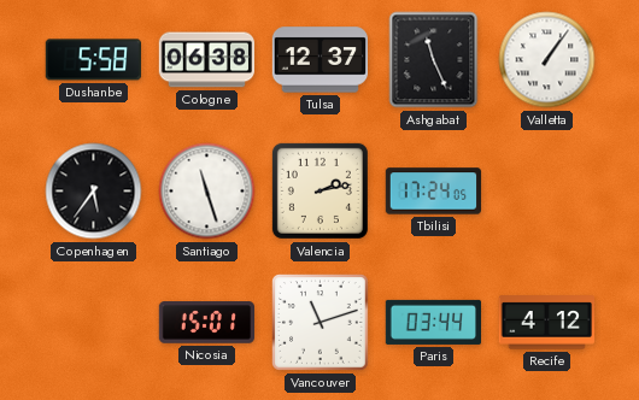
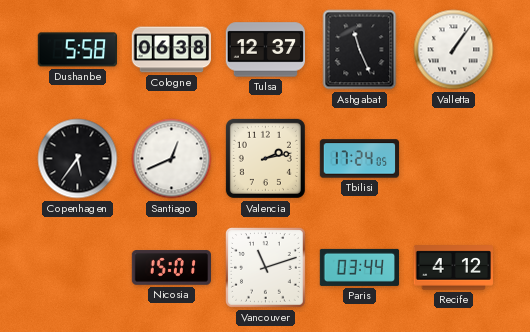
Santiago: 11:27 -> 12:41
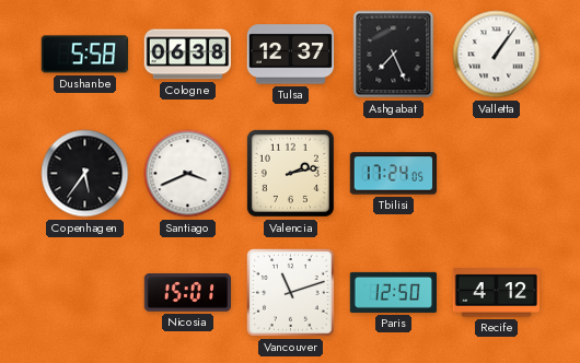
Ashgabat: 11:26 -> 7:26
Santiago: 12:41 -> 3:41
Paris: 03:44 -> 12:50
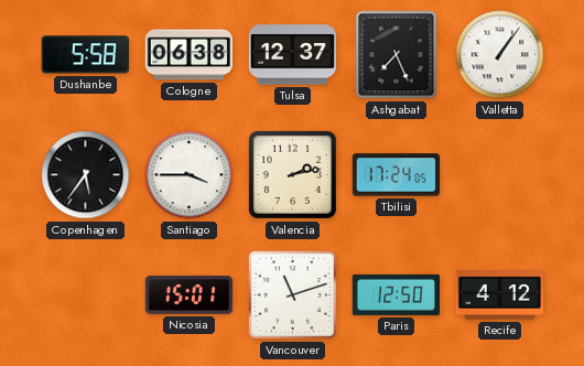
Santiago: 3:41 -> 3:45
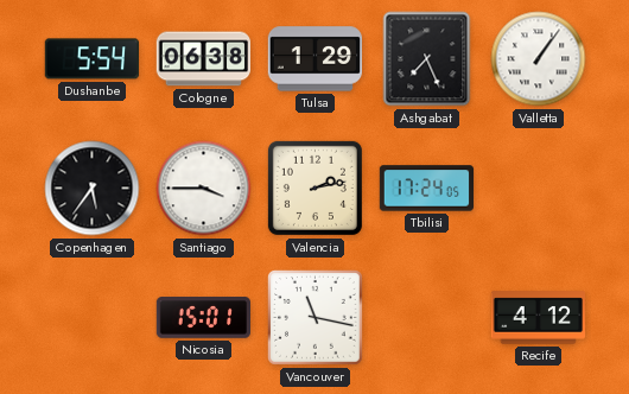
Dushanbe: 5:58 -> 5:54
Tulsa: 12:37 -> 1:29
Vancouver: 11:12 -> 11:17
Paris: 12:50 -> none
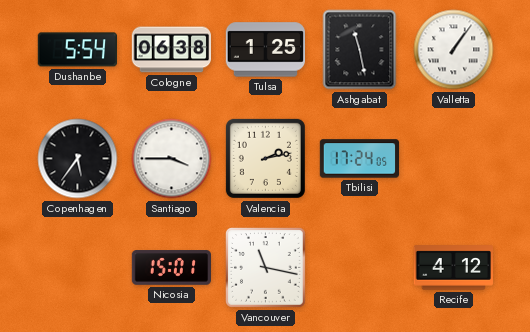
Tulsa: 1:29 -> 1:25
Ashgabat: 7:26 -> 11:28
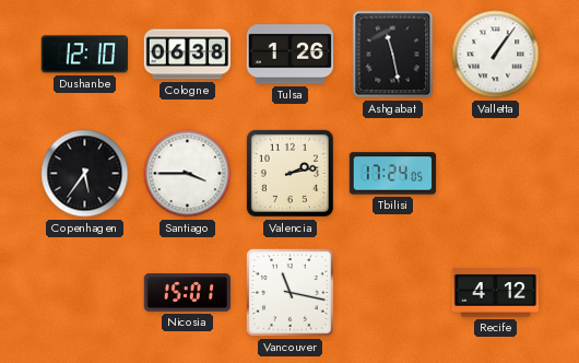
Dushanbe: 5:54 -> 12:10
Tulsa: 1:25 -> 1:26
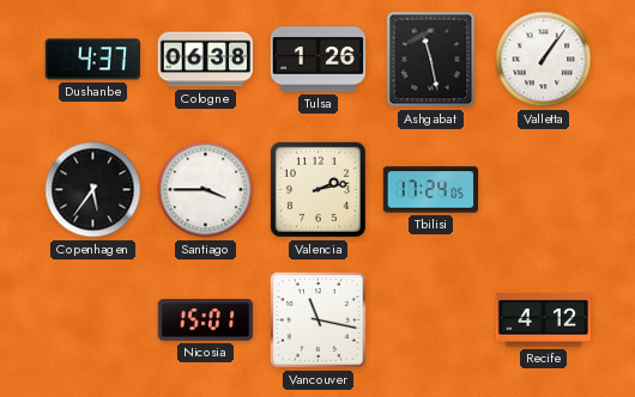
Dushanbe: 12:10 -> 4:37
